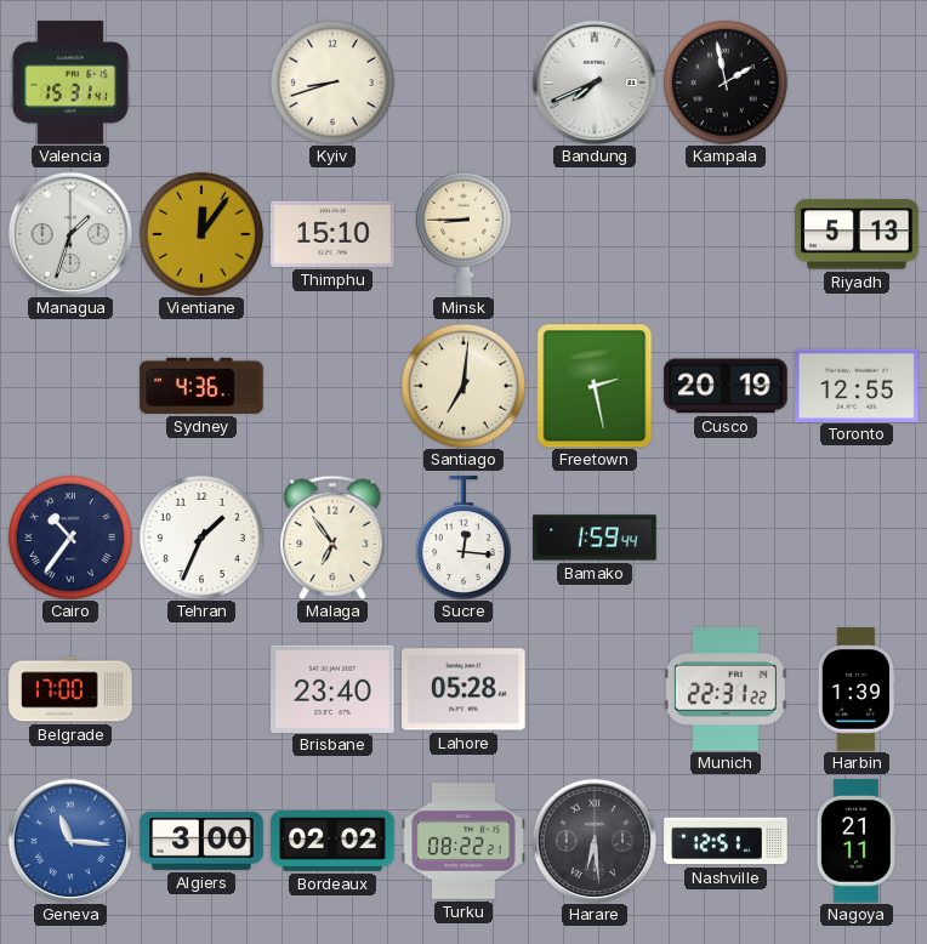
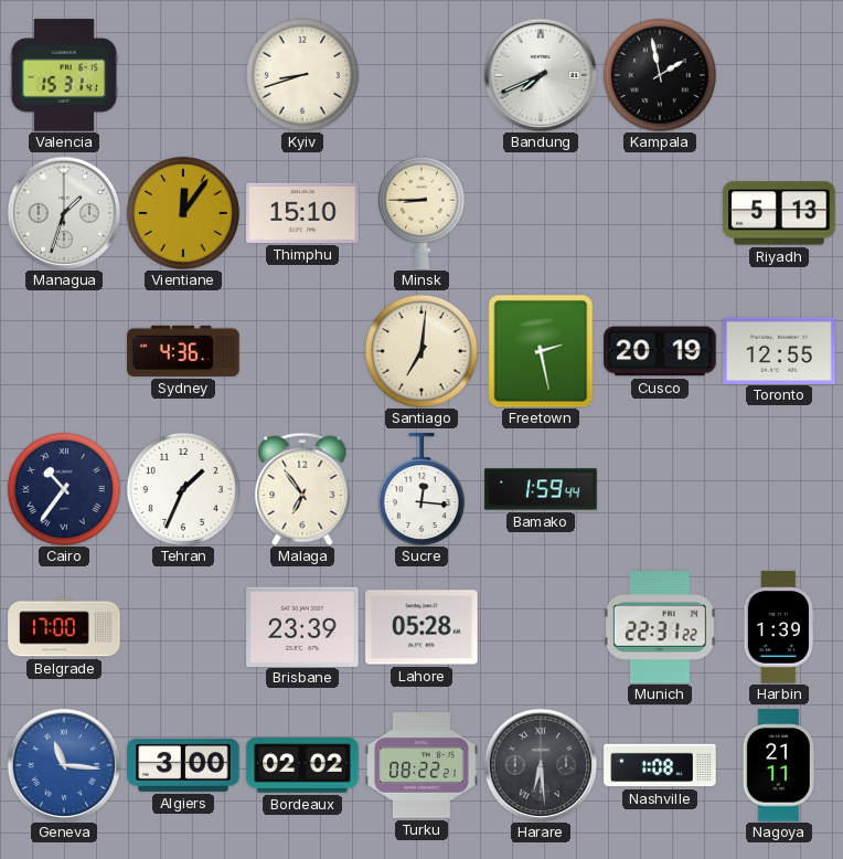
Brisbane: 23:40 -> 23:39
Nashville: 12:51 -> 1:08
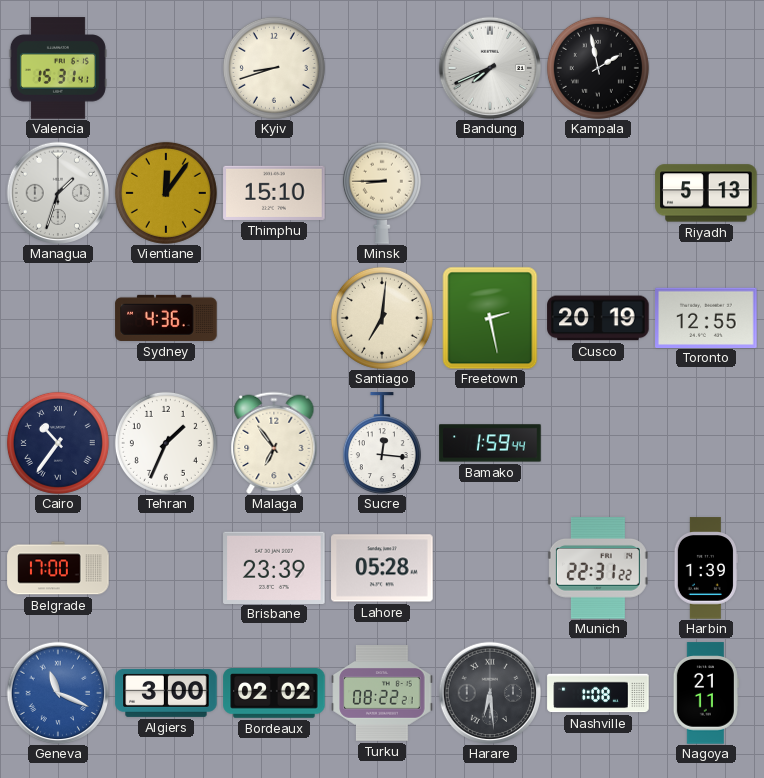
Geneva: 11:16 -> 11:19
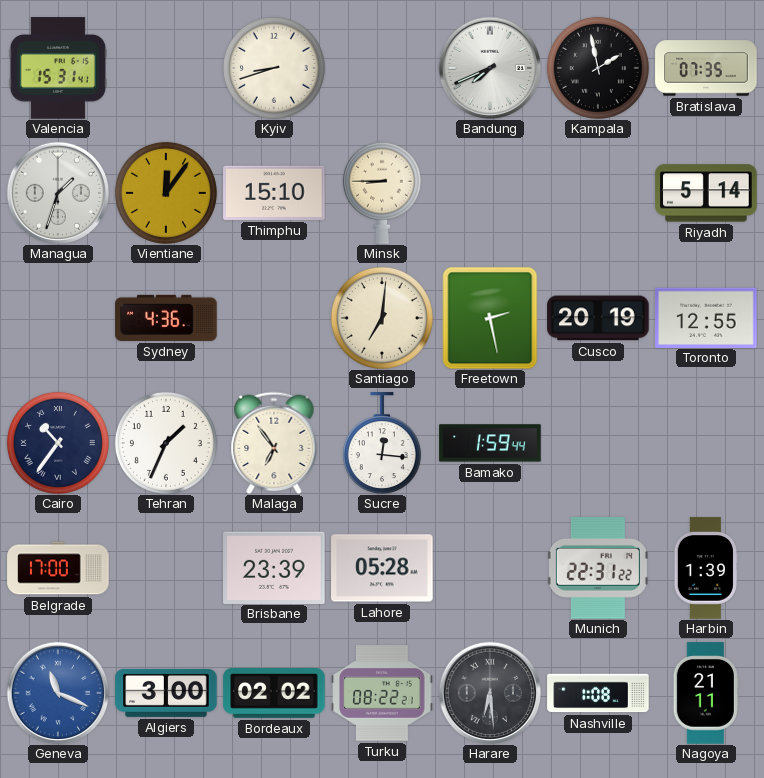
Bratislava: none -> 07:35
Riyadh: 5:13 -> 5:14
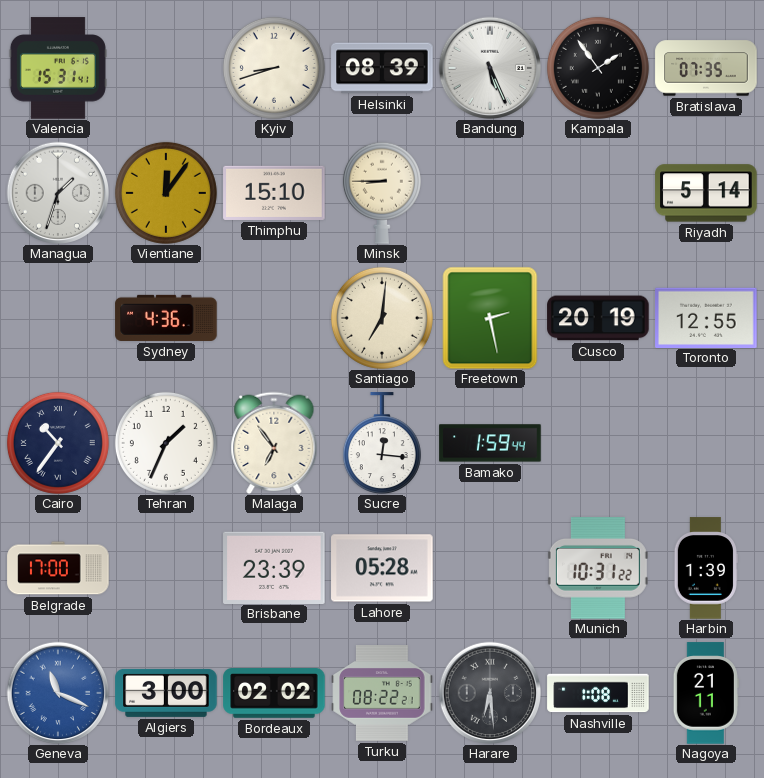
Helsinki: none -> 08:39
Bandung: 7:41 -> 5:26
Kampala: 1:58 -> 1:54
Munich: 22:31 -> 10:31
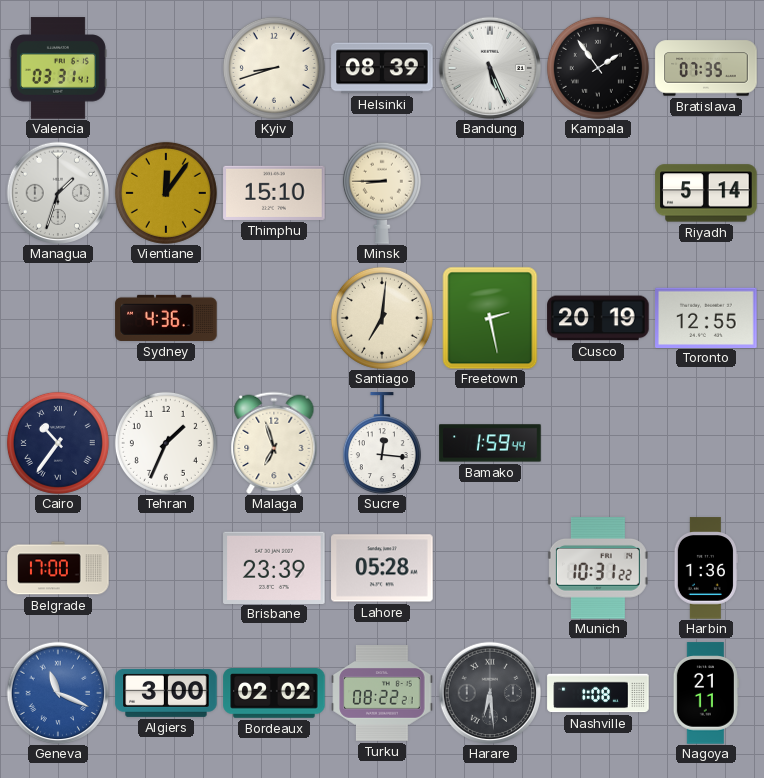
Valencia: 15:31 -> 03:31
Malaga: 6:54 -> 6:57
Harbin: 1:39 -> 1:36
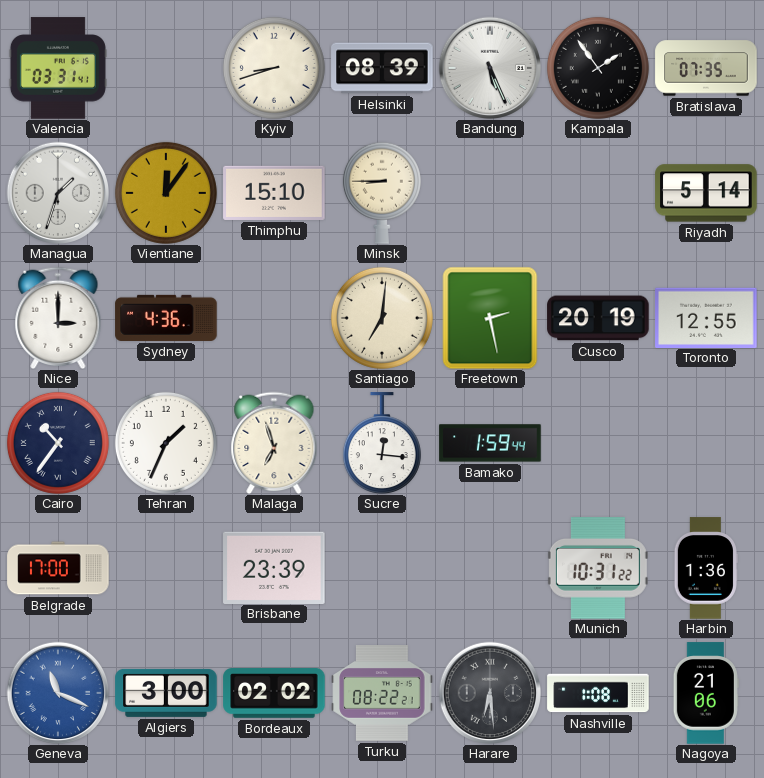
Nice: none -> 3:00
Lahore: 05:28 -> none
Nagoya: 21:11 -> 21:06
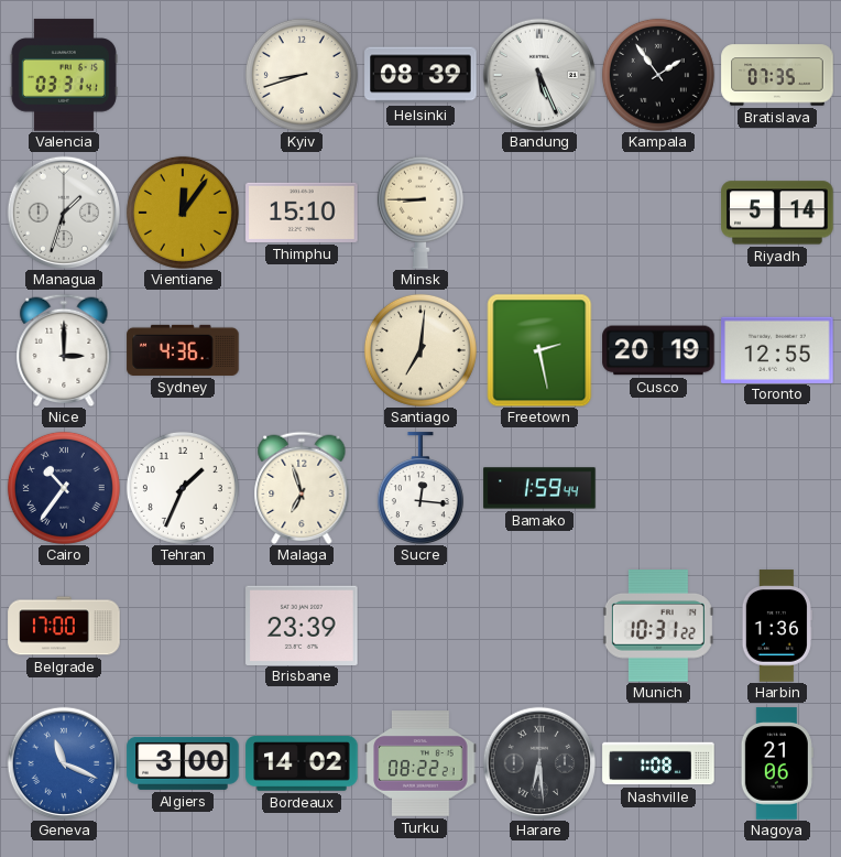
Bordeaux: 02:02 -> 14:02
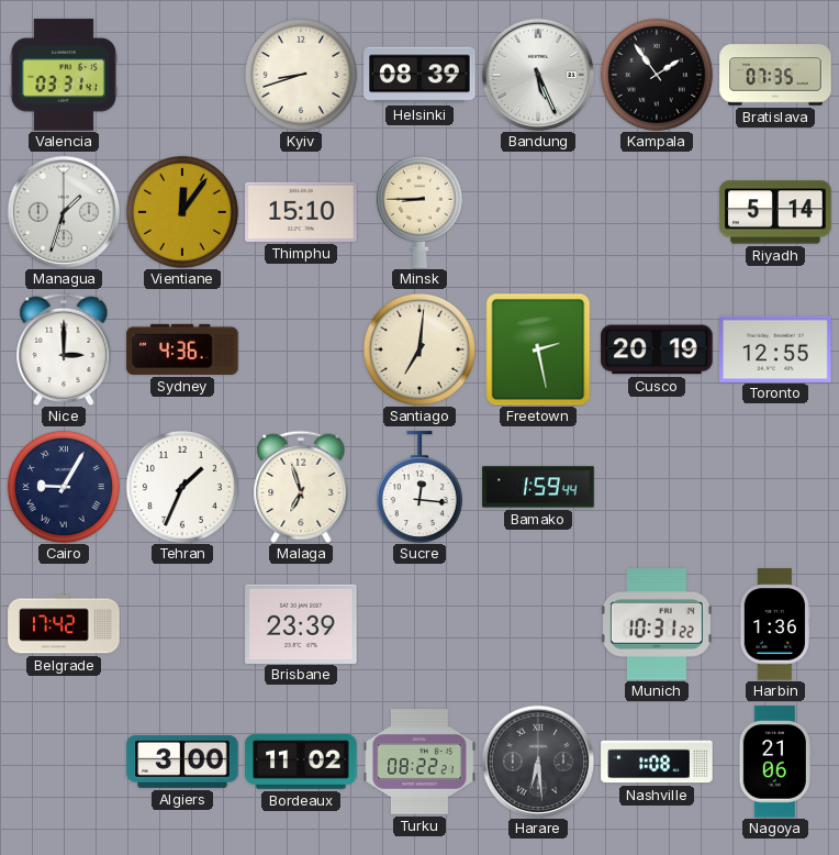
Cairo: 10:36 -> 9:05
Belgrade: 17:00 -> 17:42
Geneva: 11:19 -> none
Bordeaux: 14:02 -> 11:02
